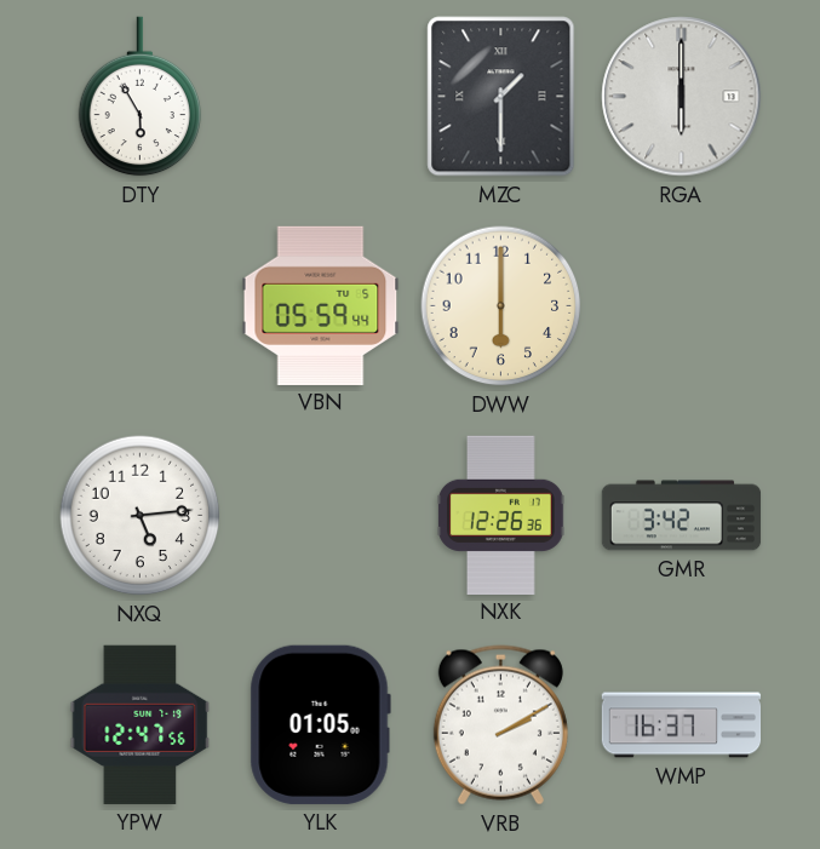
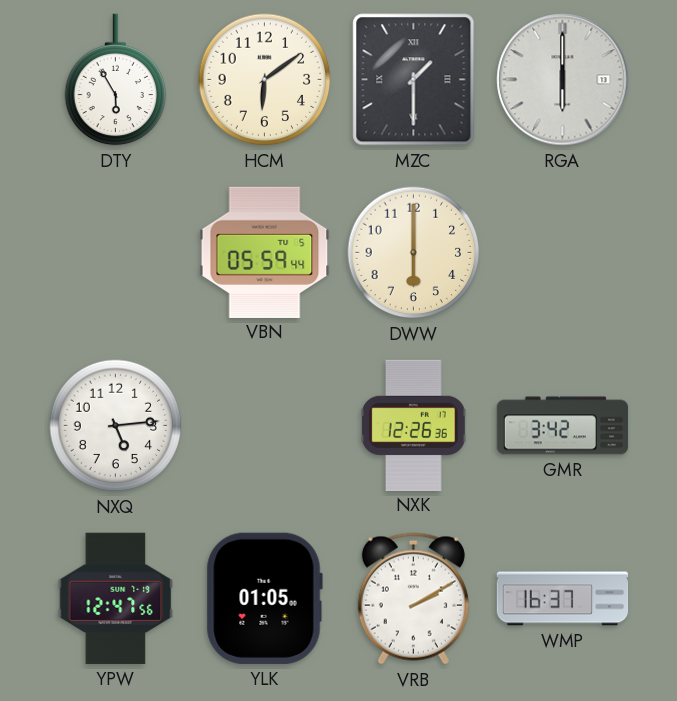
HCM: none -> 6:09
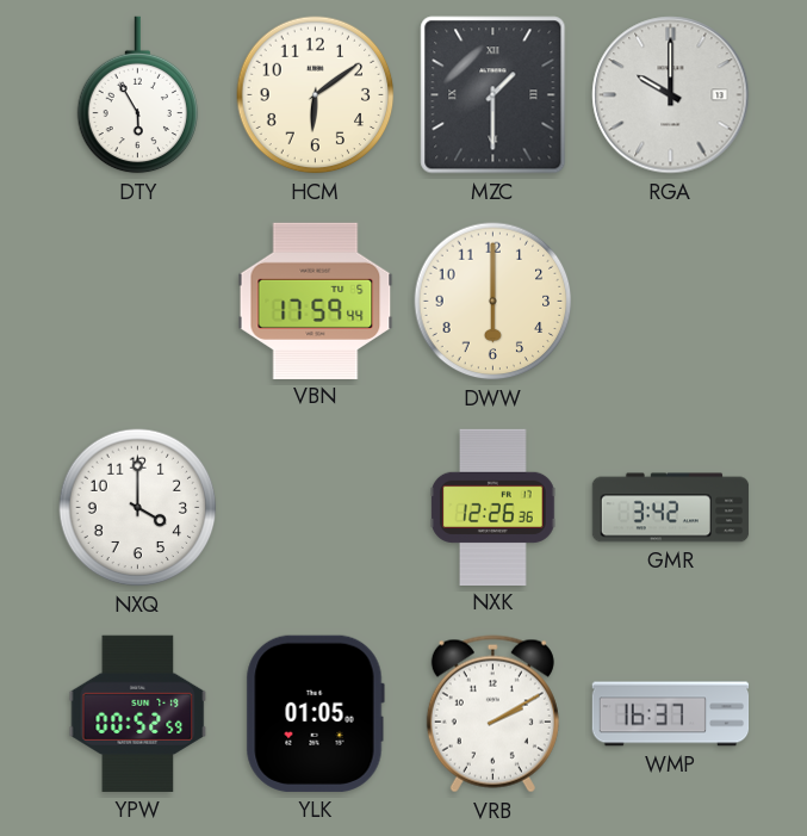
RGA: 6:00 -> 10:00
VBN: 05:59 -> 17:59
NXQ: 5:14 -> 4:00
YPW: 12:47 -> 00:52
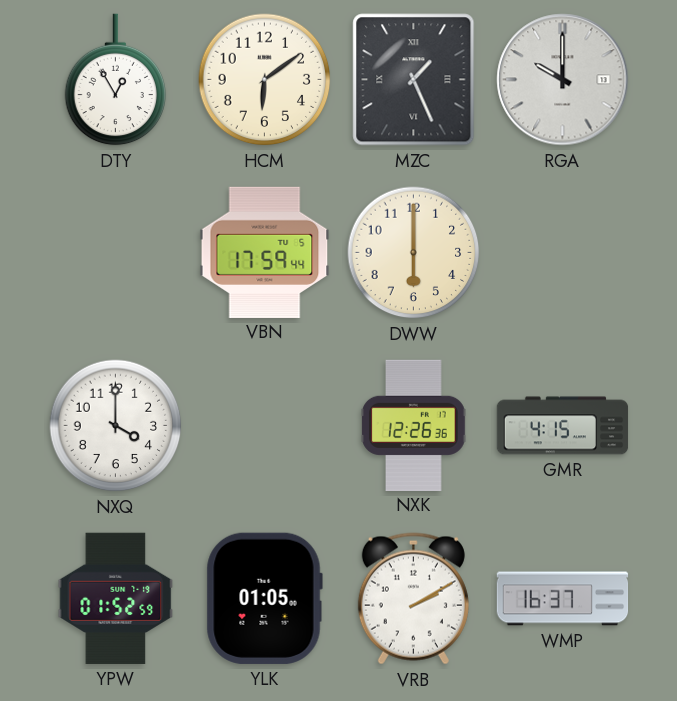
DTY: 5:55 -> 12:55
MZC: 1:30 -> 1:26
GMR: 3:42 -> 4:15
YPW: 00:52 -> 01:52
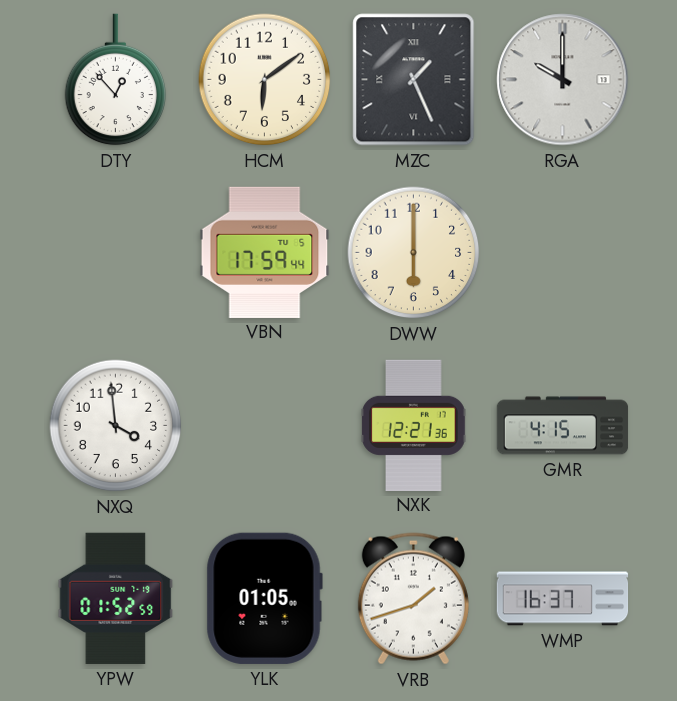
DTY: 12:55 -> 12:53
NXQ: 4:00 -> 3:59
NXK: 12:26 -> 12:21
VRB: 2:10 -> 1:42
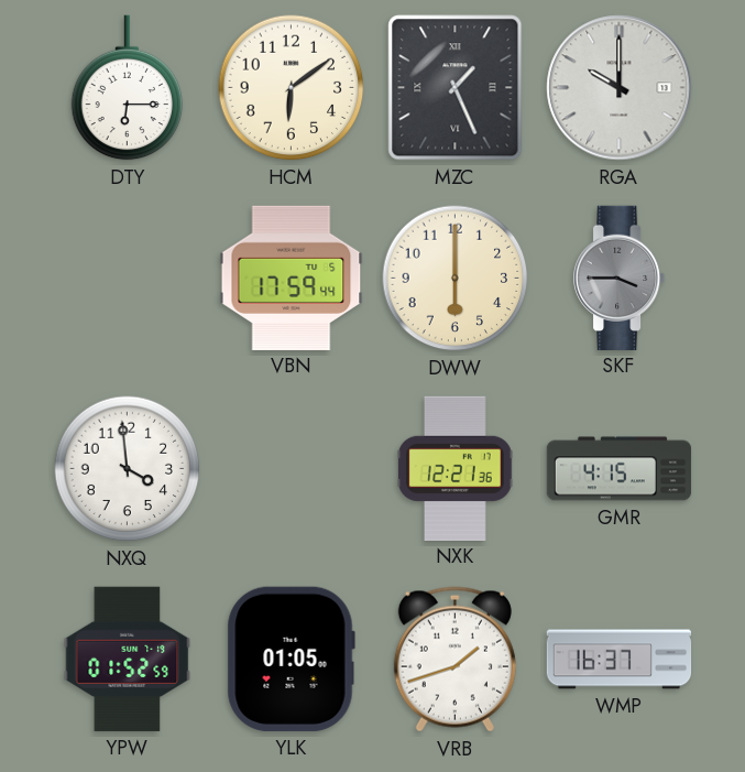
DTY: 12:53 -> 6:15
SKF: none -> 3:45
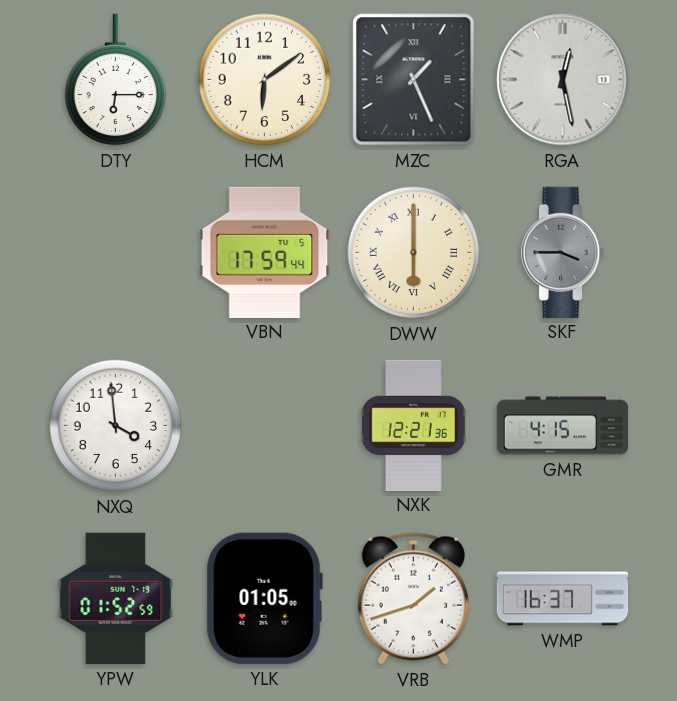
RGA: 10:00 -> 12:28
DWW numerals: Arabic -> Roman
